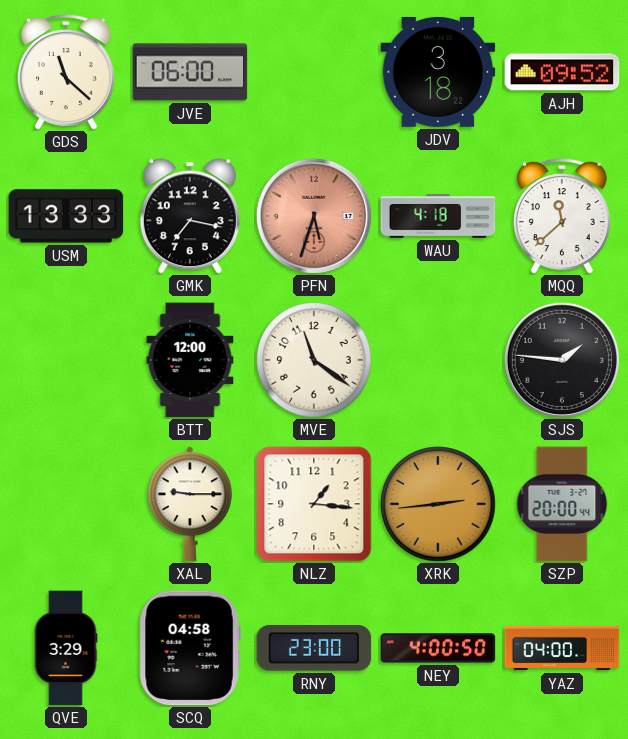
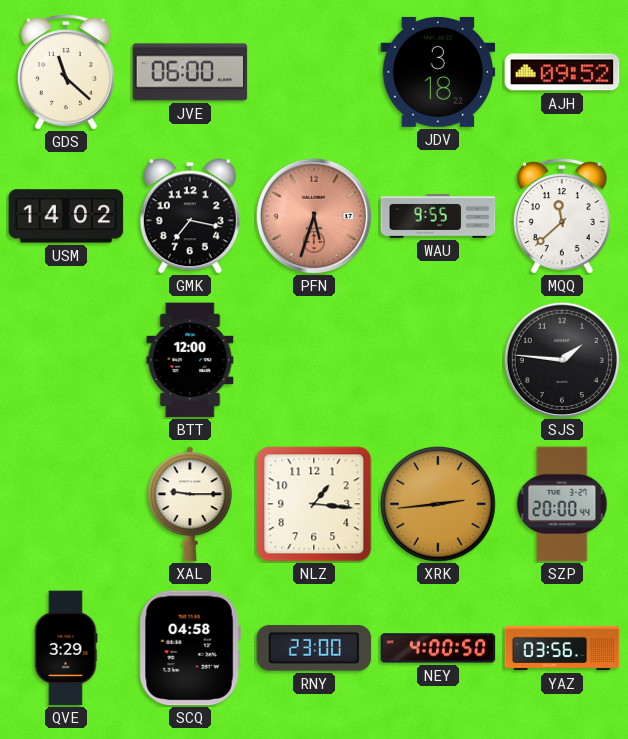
USM: 13:33 -> 14:02
WAU: 4:18 -> 9:55
MVE: 11:21 -> none
YAZ: 04:00 -> 03:56
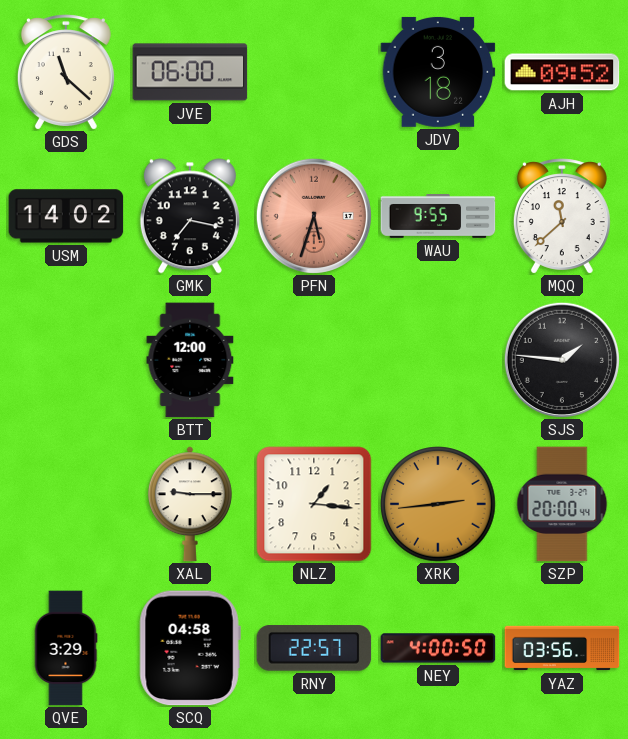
RNY: 23:00 -> 22:57
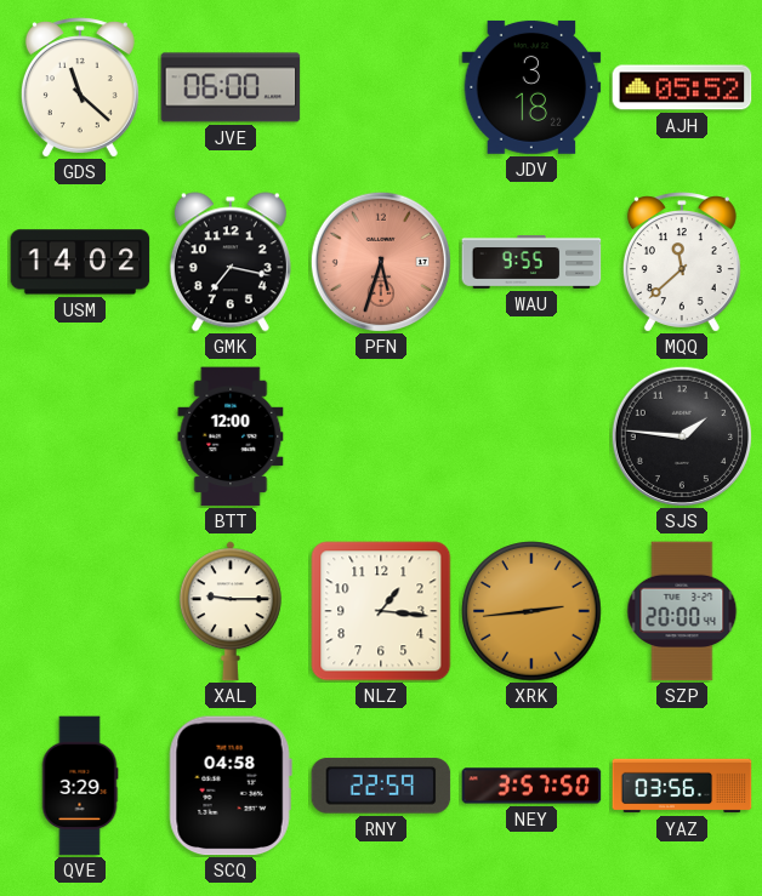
AJH: 09:52 -> 05:52
RNY: 22:57 -> 22:59
NEY: 4:00 -> 3:57
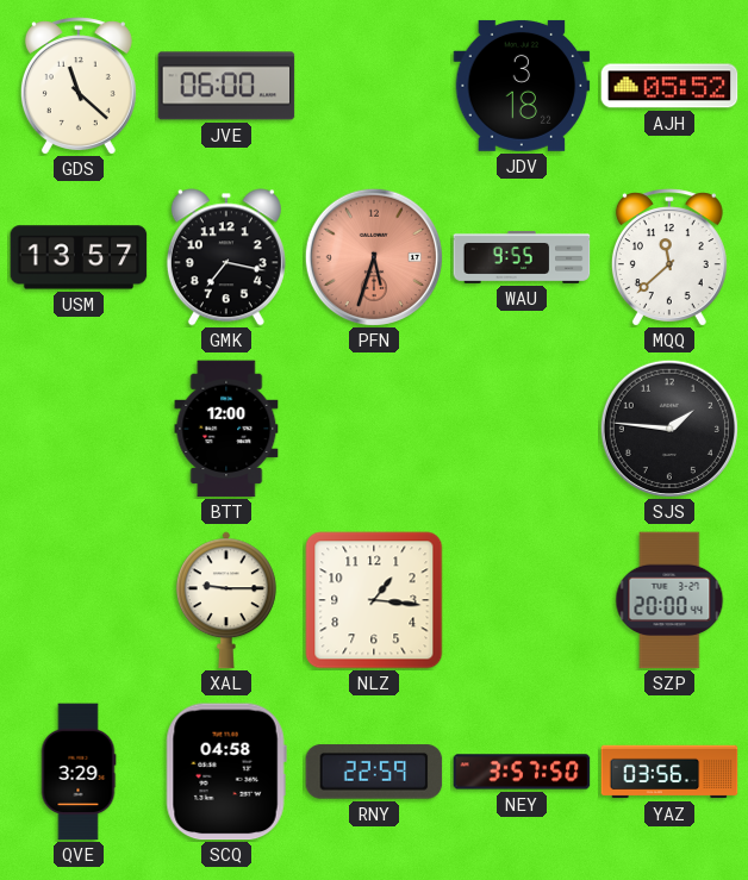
USM: 14:02 -> 13:57
XRK: 2:44 -> none
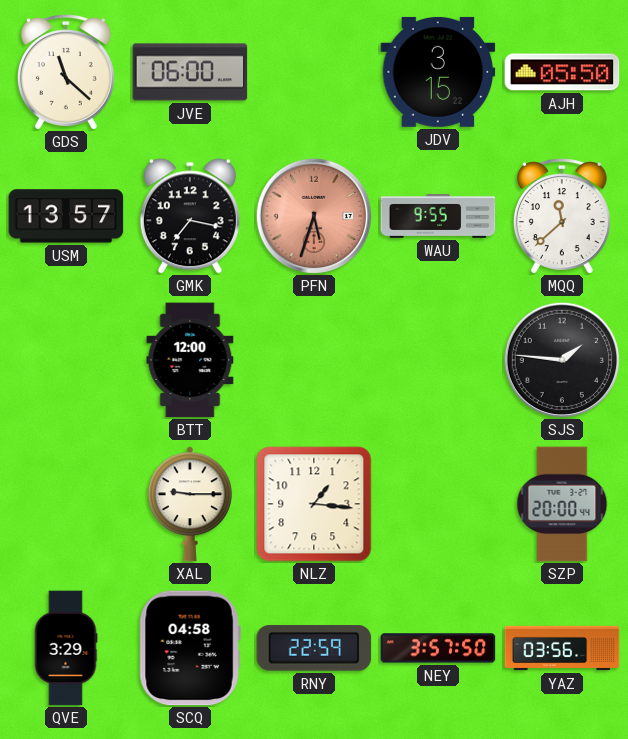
JDV: 3:18 -> 3:15
AJH: 05:52 -> 05:50
